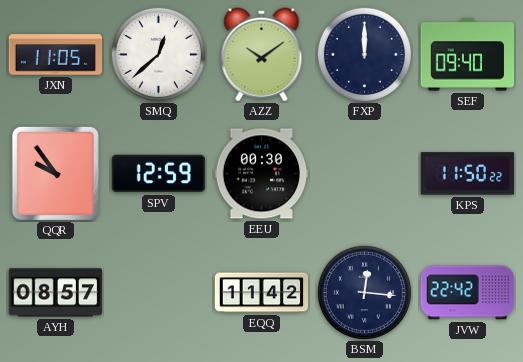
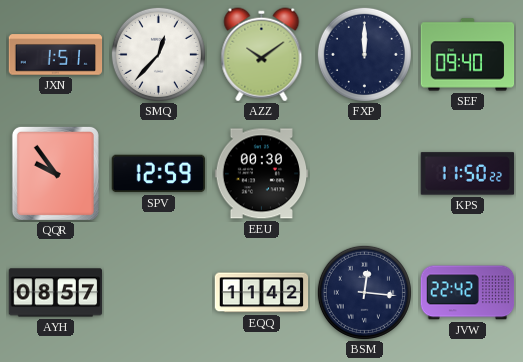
JXN: 11:05 -> 1:51
SMQ: 12:38 -> 12:37
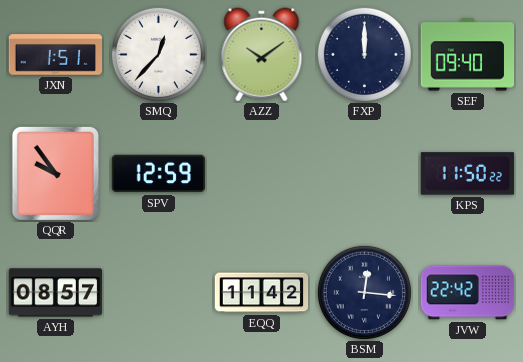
EEU: 00:30 -> none
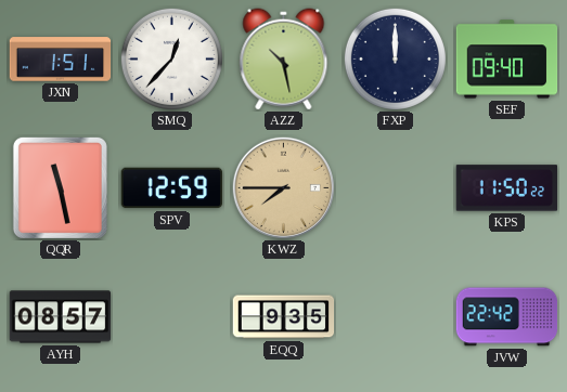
AZZ: 10:09 -> 10:28
QQR: 9:54 -> 11:28
KWZ: none -> 7:45
EQQ: 11:42 -> 9:35
BSM: 12:16 -> none
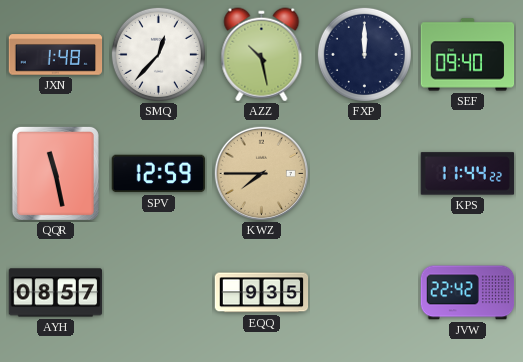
JXN: 1:51 -> 1:48
KPS: 11:50 -> 11:44
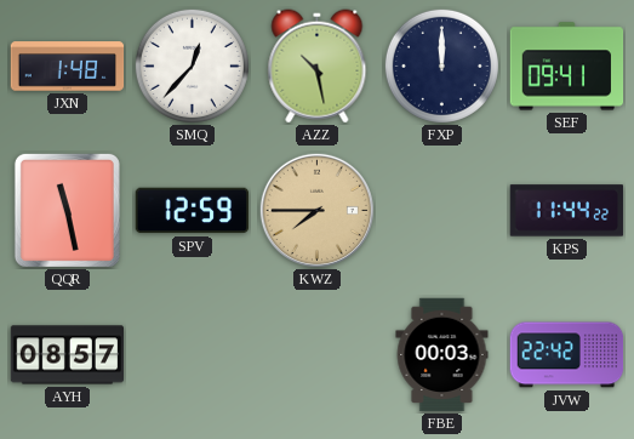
SEF: 09:40 -> 09:41
EQQ: 9:35 -> none
FBE: none -> 00:03
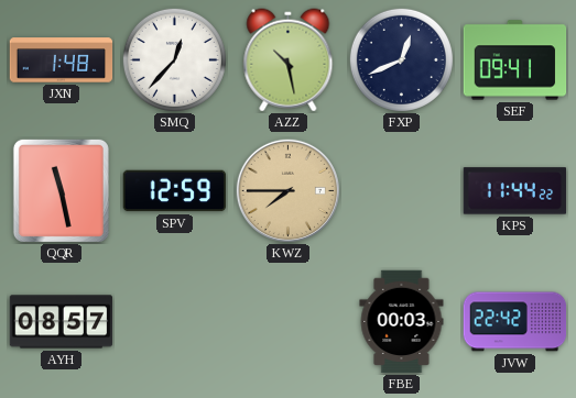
FXP: 12:00 -> 12:41
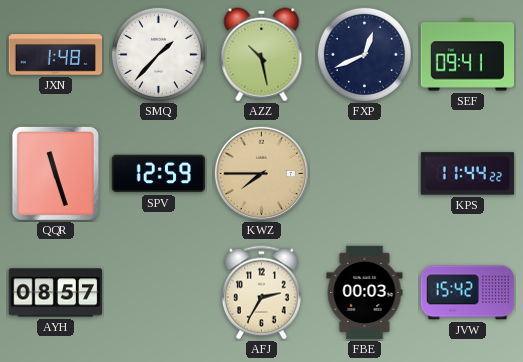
SMQ: 12:37 -> 1:37
QQR: 11:28 -> 11:27
AFJ: none -> 2:35
JVW: 22:42 -> 15:42
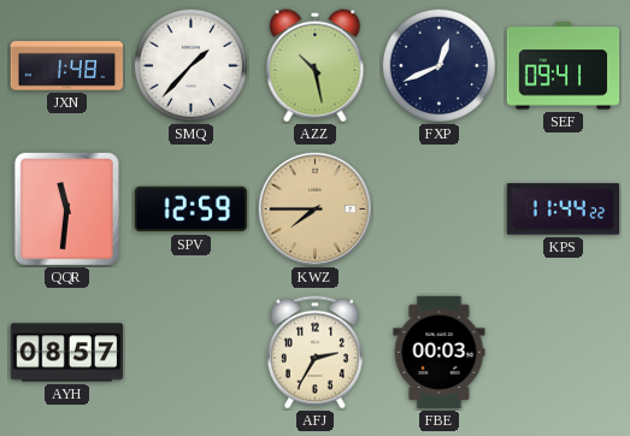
QQR: 11:27 -> 11:31
JVW: 15:42 -> none
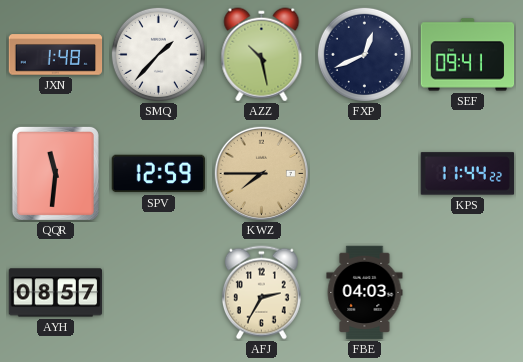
FBE: 00:03 -> 04:03
